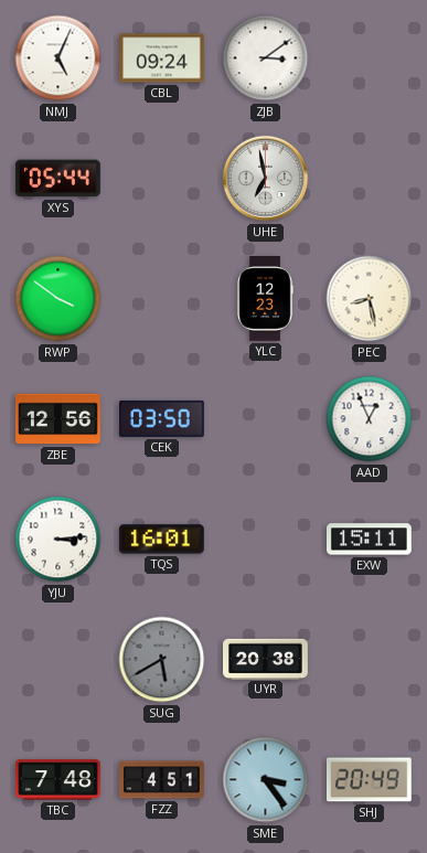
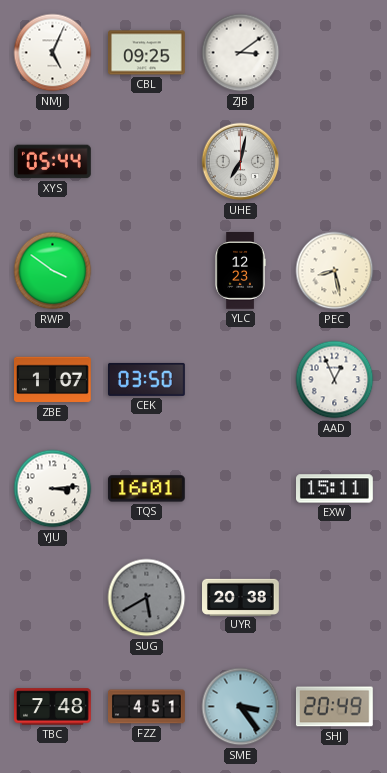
CBL: 09:24 -> 09:25
UHE: 6:58 -> 7:02
ZBE: 12:56 -> 1:07
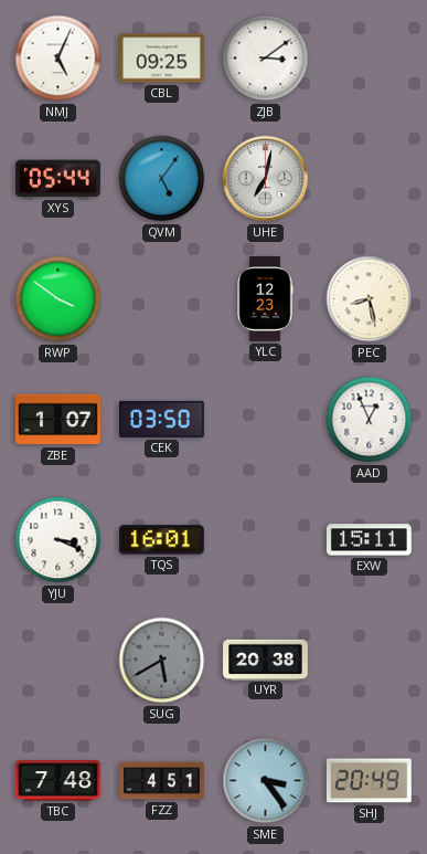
QVM: none -> 5:06
YJU: 3:14 -> 3:19
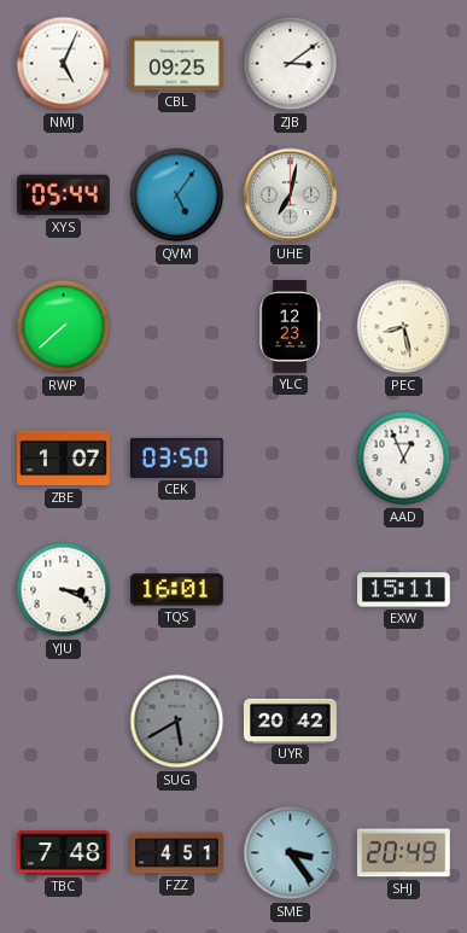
RWP: 3:51 -> 7:38
UYR: 20:38 -> 20:42
